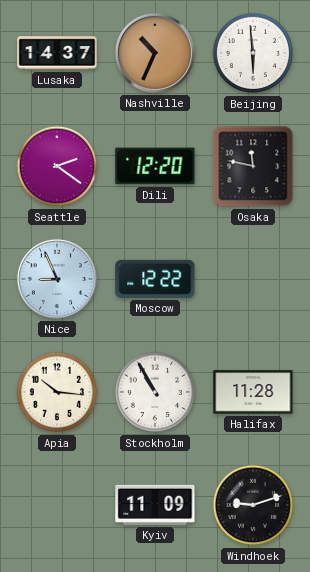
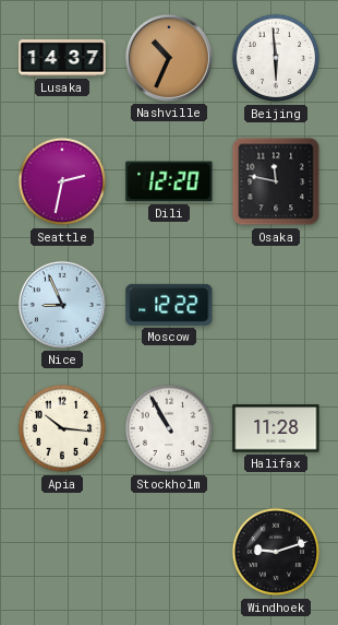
Seattle: 2:21 -> 2:32
Kyiv: 11:09 -> none
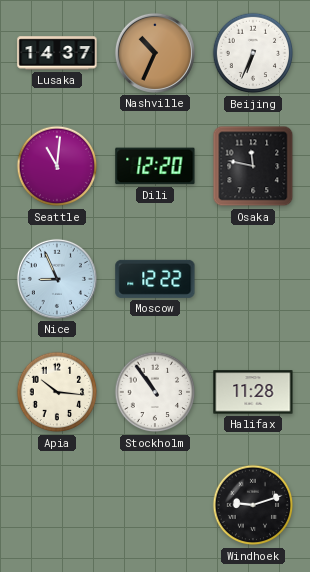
Beijing: 5:59 -> 6:34
Seattle: 2:32 -> 11:01
Stockholm: 10:55 -> 10:54
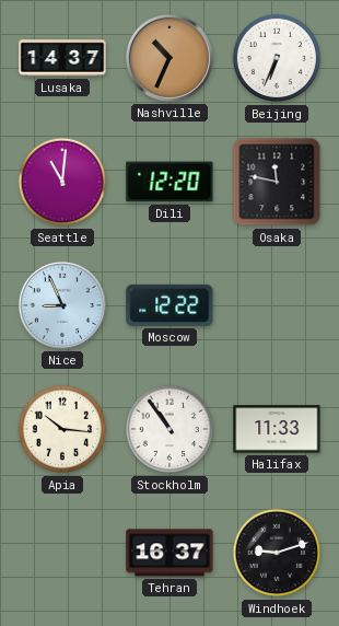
Halifax: 11:28 -> 11:33
Tehran: none -> 16:37
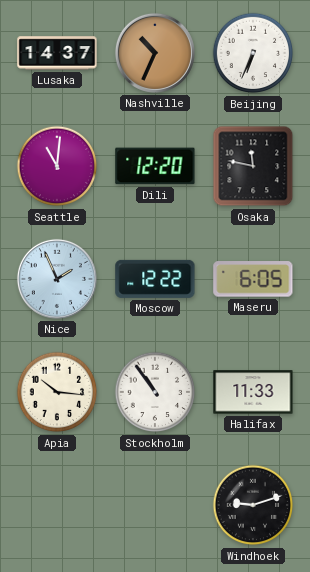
Nice: 8:56 -> 1:56
Maseru: none -> 6:05
Tehran: 16:37 -> none
